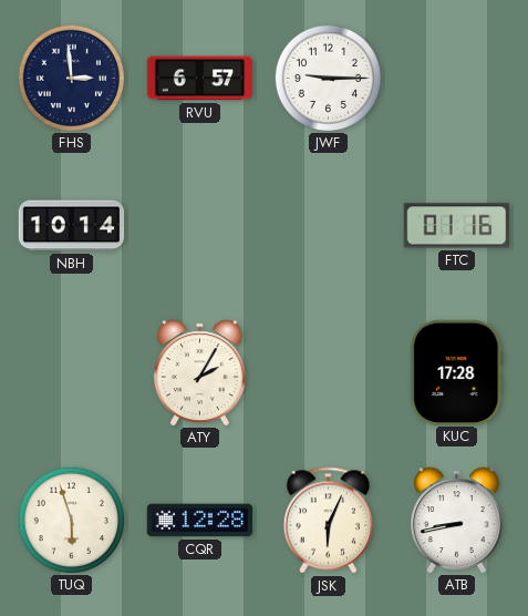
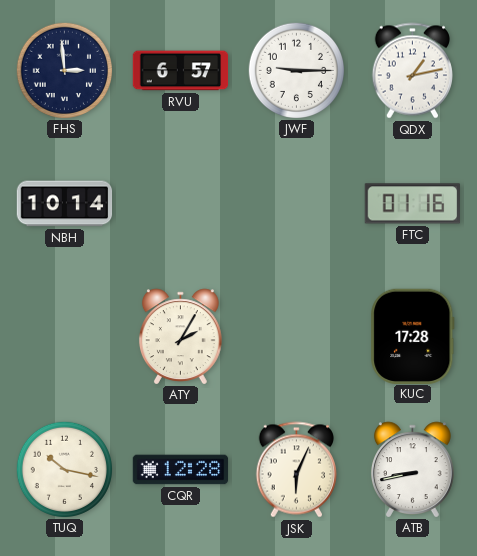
QDX: none -> 1:13
TUQ: 5:57 -> 10:17
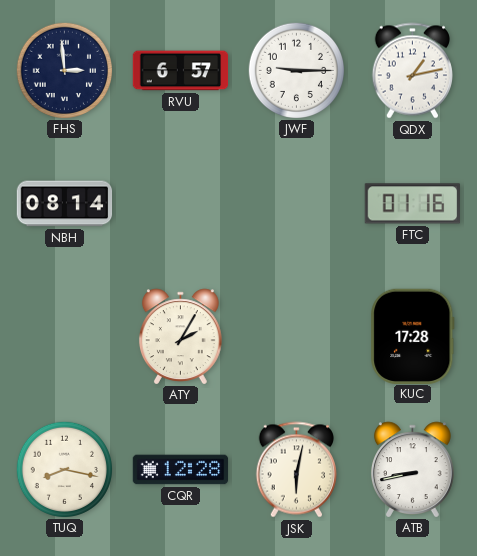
NBH: 10:14 -> 08:14
TUQ: 10:17 -> 8:17
JSK: 6:04 -> 6:02
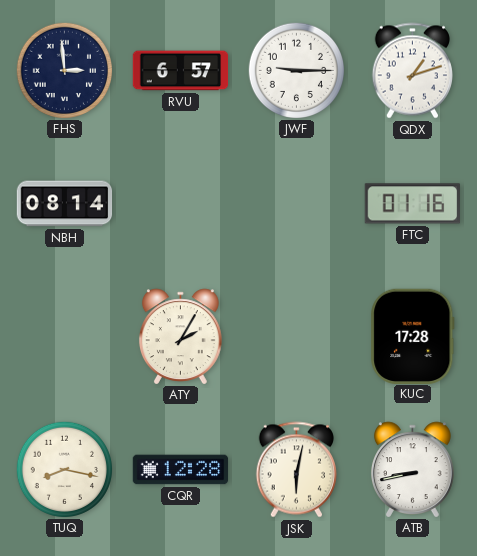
QDX: 1:13 -> 1:12
